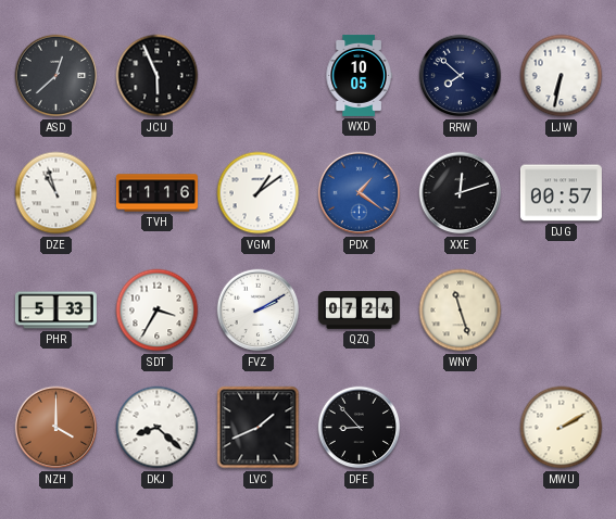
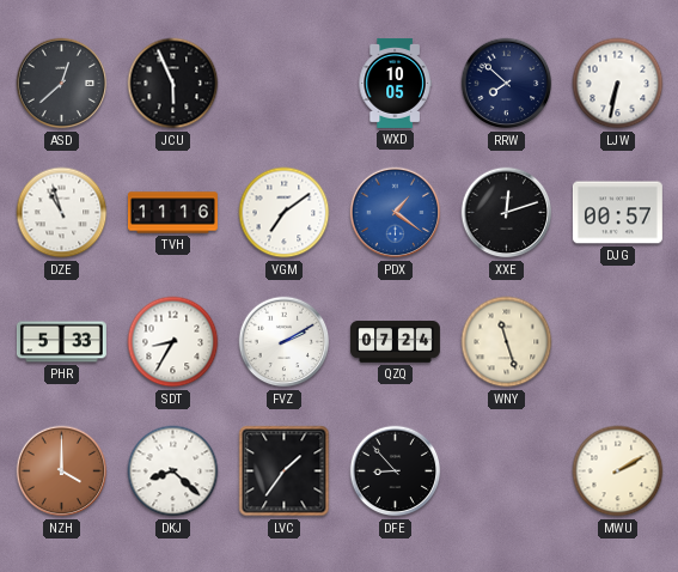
VGM: 1:09 -> 7:09
SDT: 3:35 -> 8:35
LVC: 1:41 -> 1:36
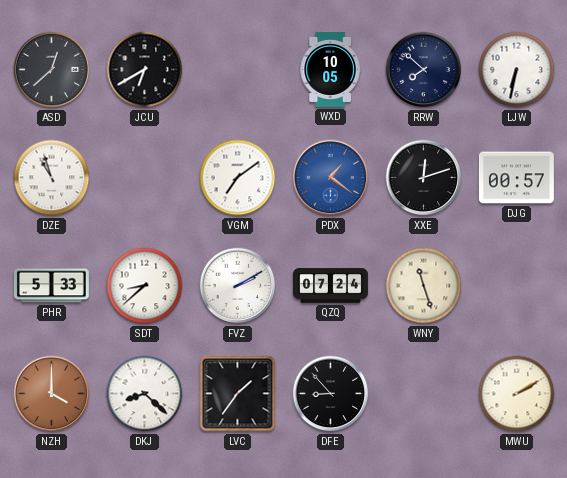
JCU: 5:56 -> 6:40
TVH: 11:16 -> none
SDT: 8:35 -> 8:38
